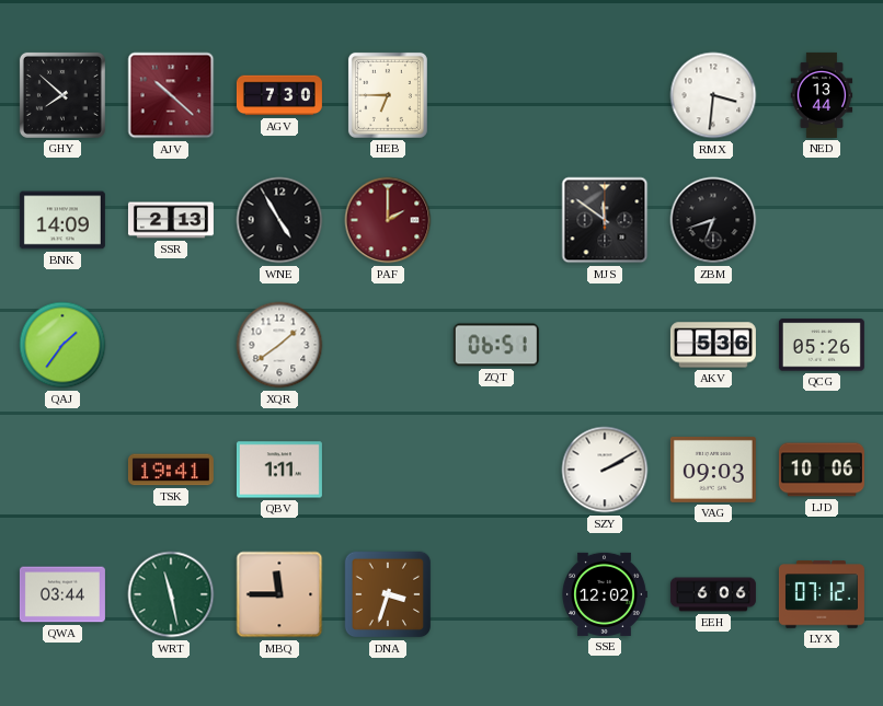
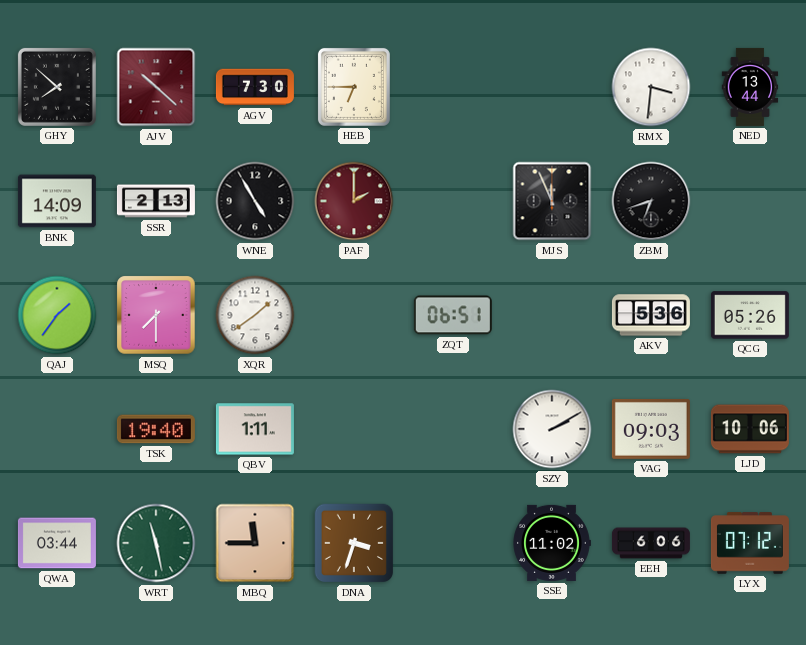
MJS: 11:51 -> 11:56
MSQ: none -> 7:30
TSK: 19:41 -> 19:40
SSE: 12:02 -> 11:02
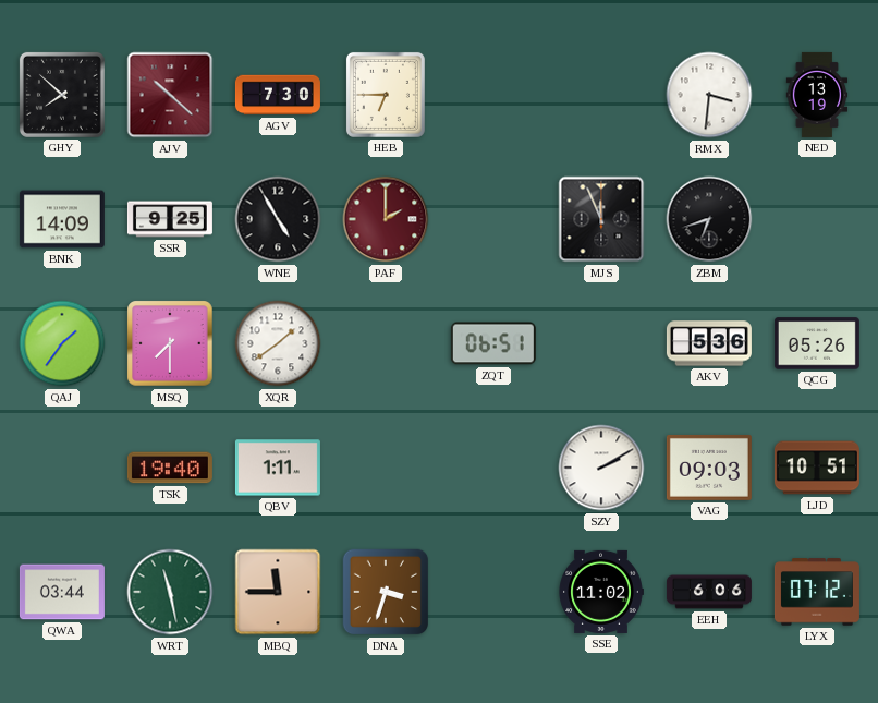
NED: 13:44 -> 13:19
SSR: 2:13 -> 9:25
LJD: 10:06 -> 10:51
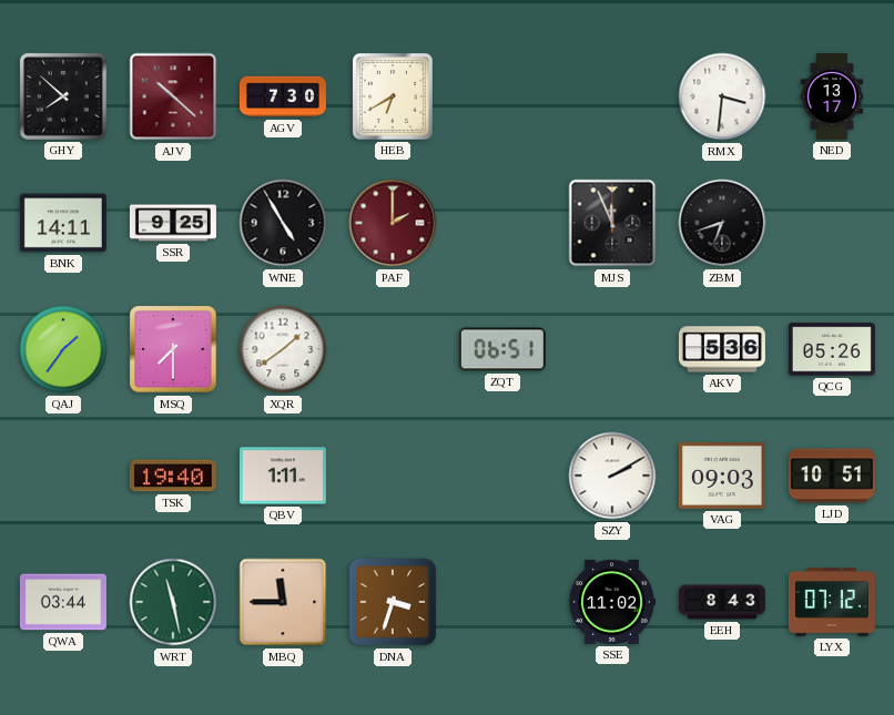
HEB: 6:45 -> 6:40
NED: 13:19 -> 13:17
BNK: 14:09 -> 14:11
EEH: 6:06 -> 8:43
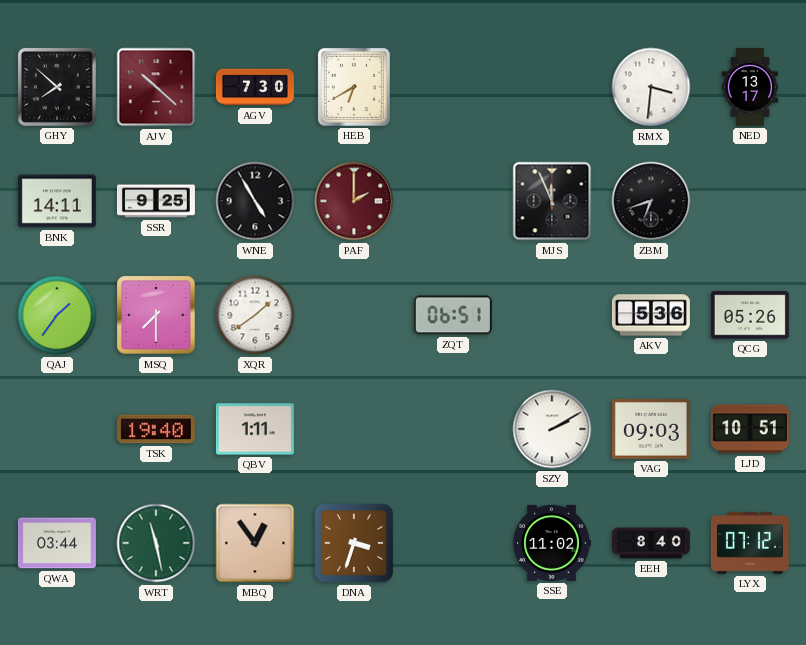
MBQ: 11:45 -> 12:54
EEH: 8:43 -> 8:40
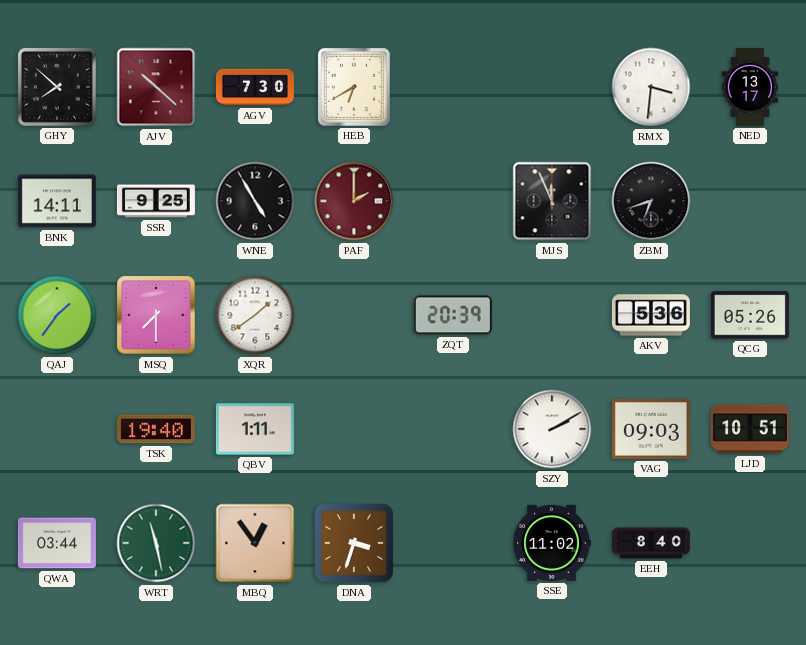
ZQT: 06:51 -> 20:39
LYX: 07:12 -> none
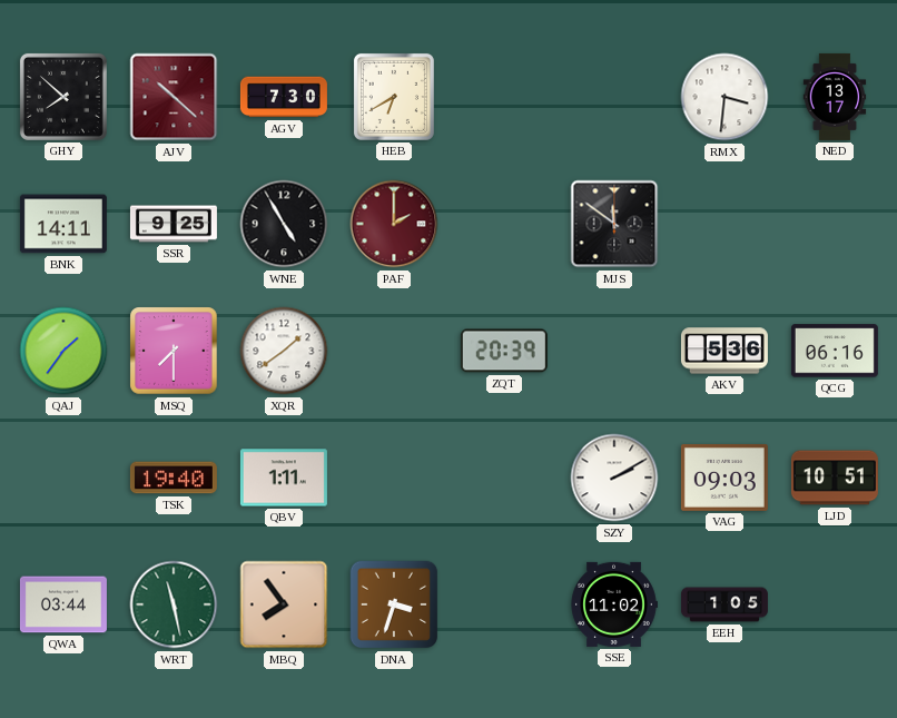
MJS: 11:56 -> 11:51
ZBM: 6:42 -> none
QCG: 05:26 -> 06:16
MBQ: 12:54 -> 7:54
EEH: 8:40 -> 1:05
